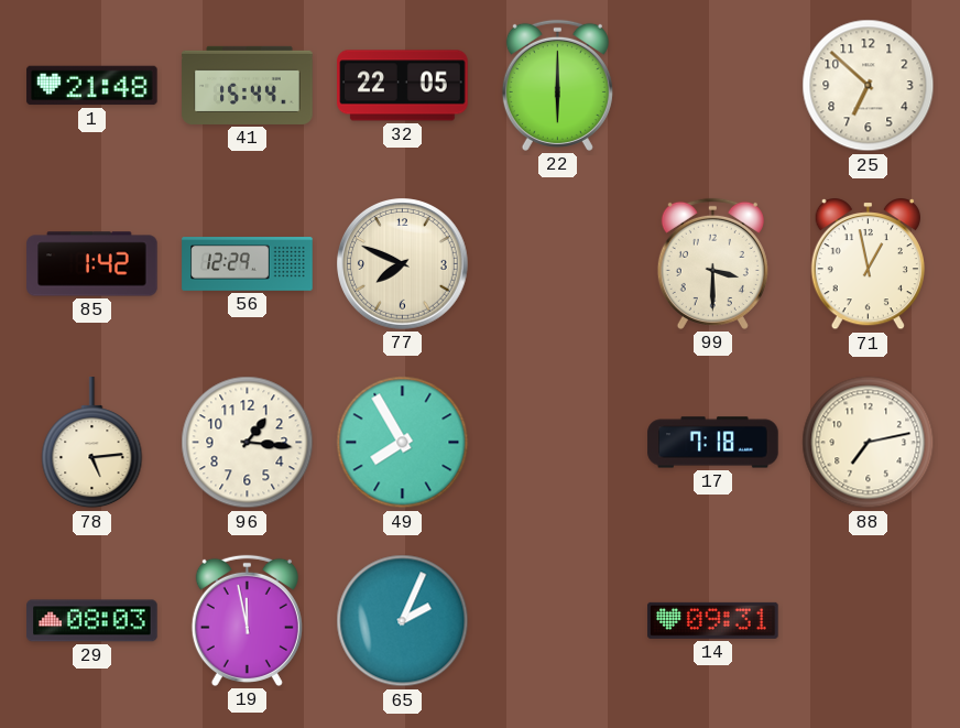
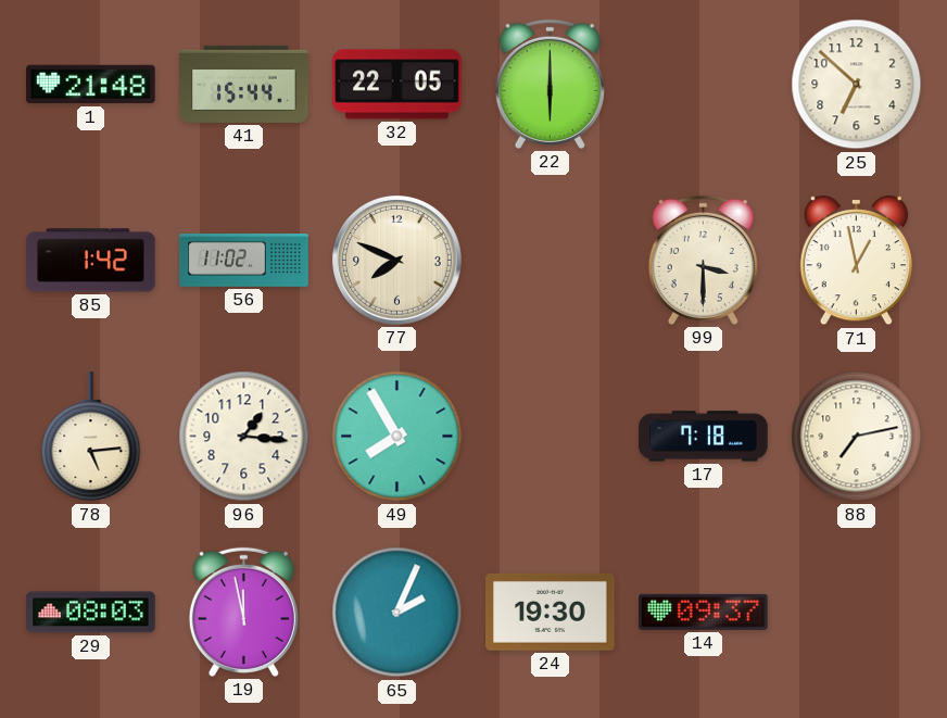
56: 12:29 -> 11:02
24: none -> 19:30
14: 09:31 -> 09:37
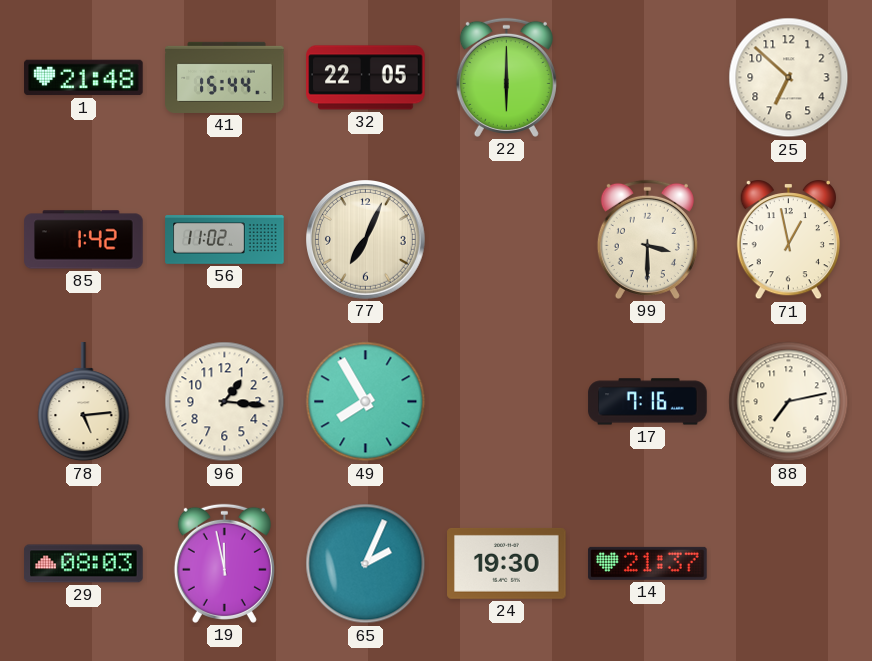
77: 7:49 -> 7:04
17: 7:18 -> 7:16
14: 09:37 -> 21:37
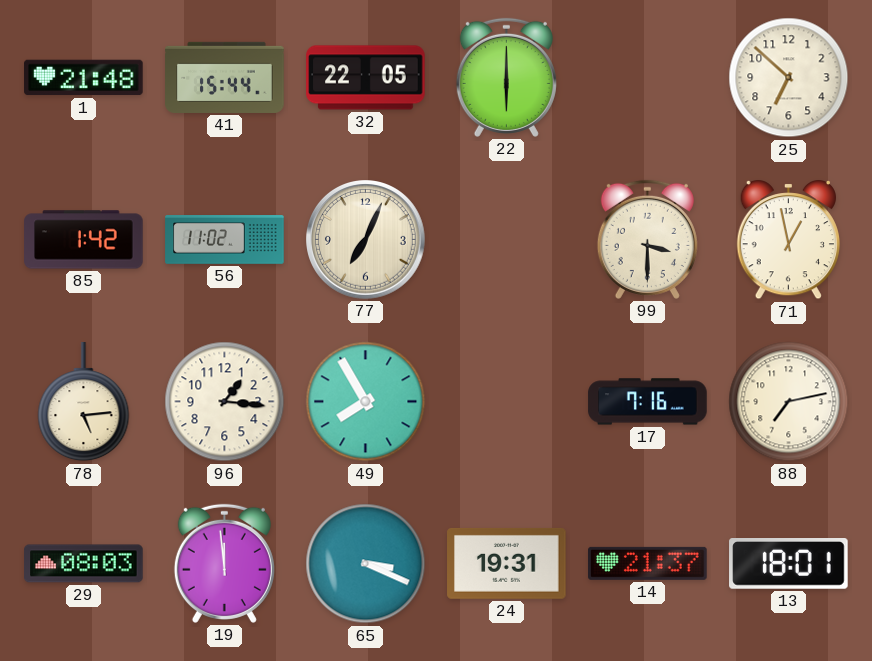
19: 11:58 -> 11:59
65: 2:04 -> 3:19
24: 19:30 -> 19:31
13: none -> 18:01
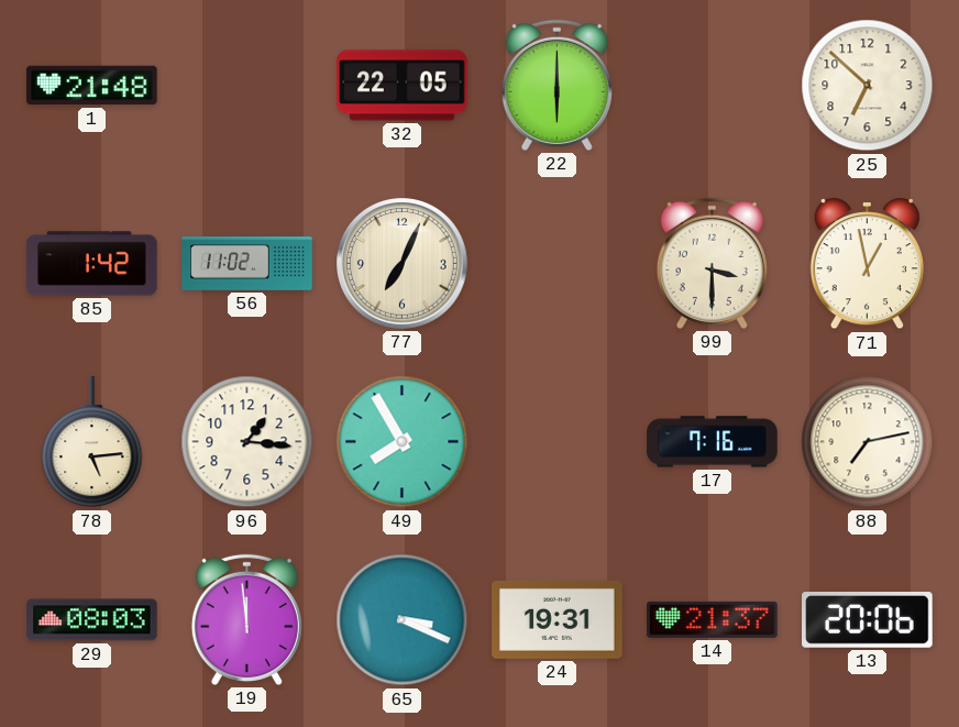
41: 15:44 -> none
13: 18:01 -> 20:06
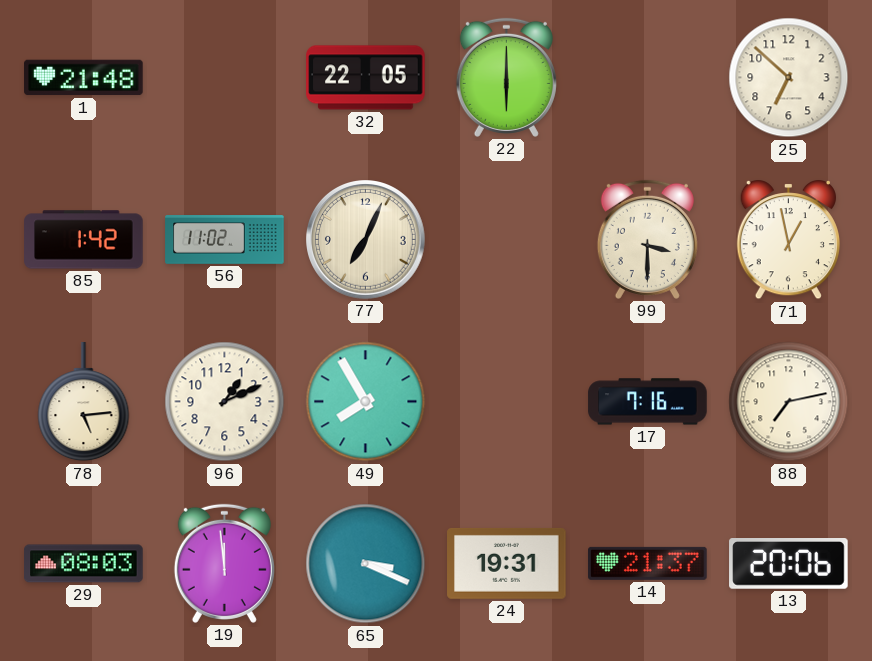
96: 1:16 -> 1:11
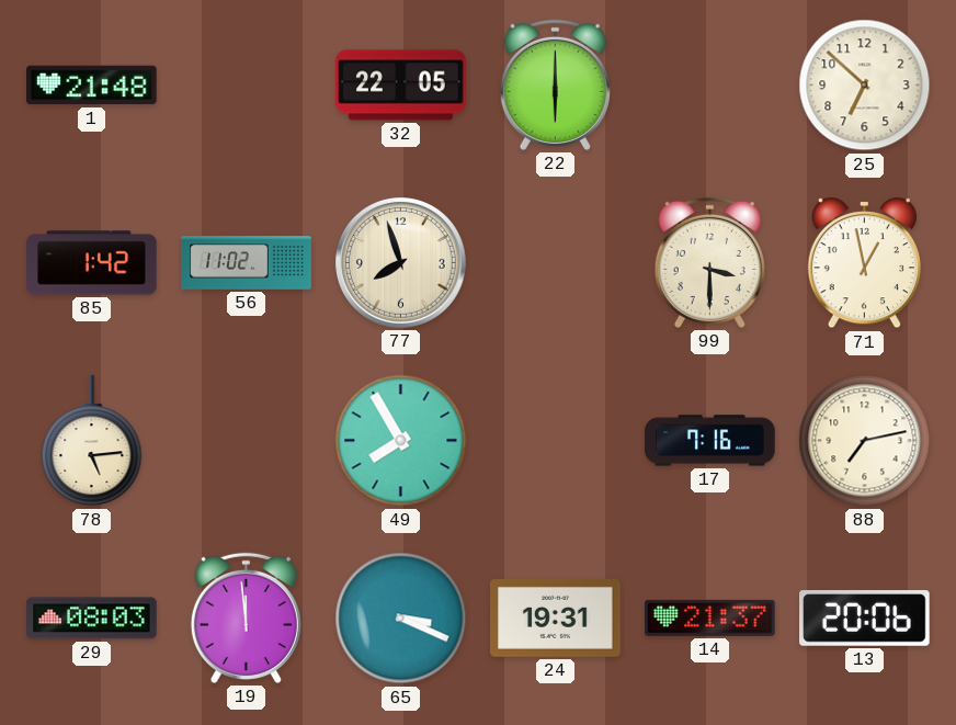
77: 7:04 -> 7:57
96: 1:11 -> none
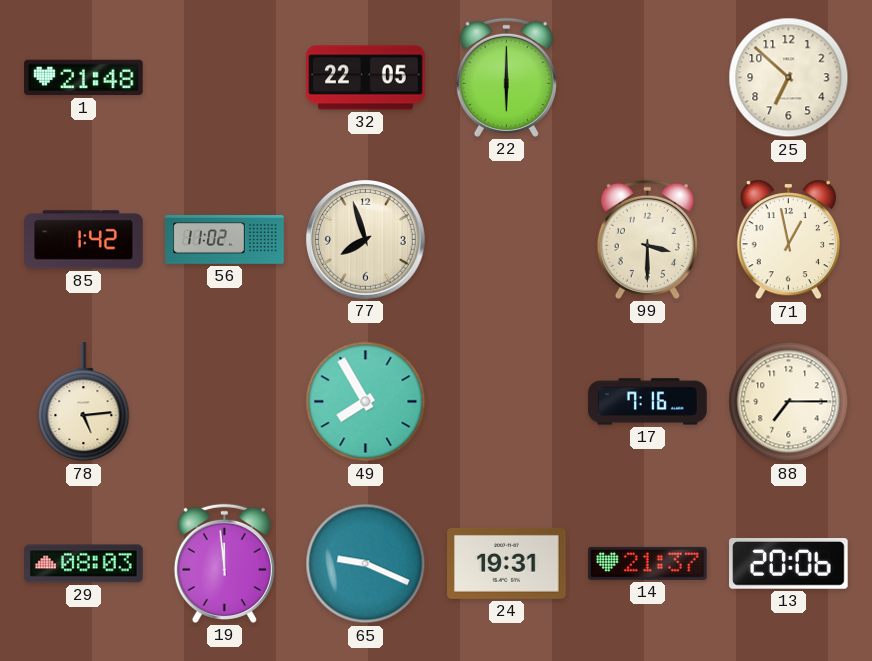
88: 7:13 -> 7:15
65: 3:19 -> 9:19
